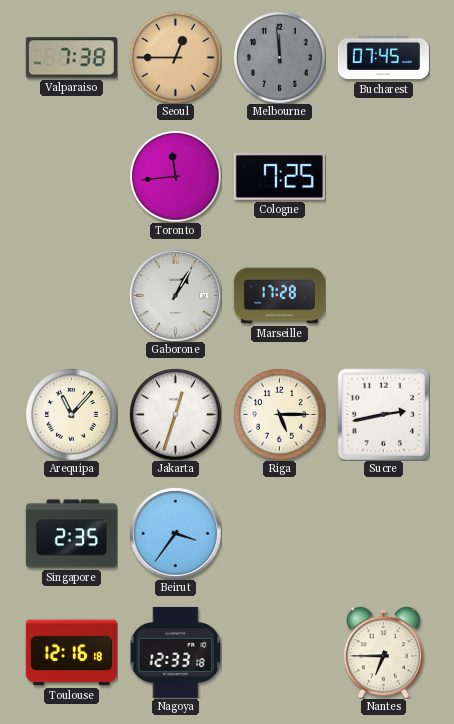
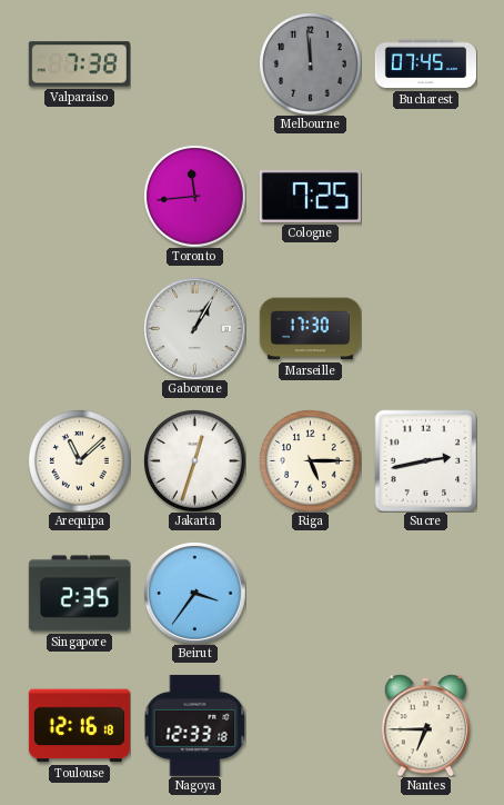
Seoul: 12:45 -> none
Marseille: 17:28 -> 17:30
Arequipa: 11:07 -> 11:08
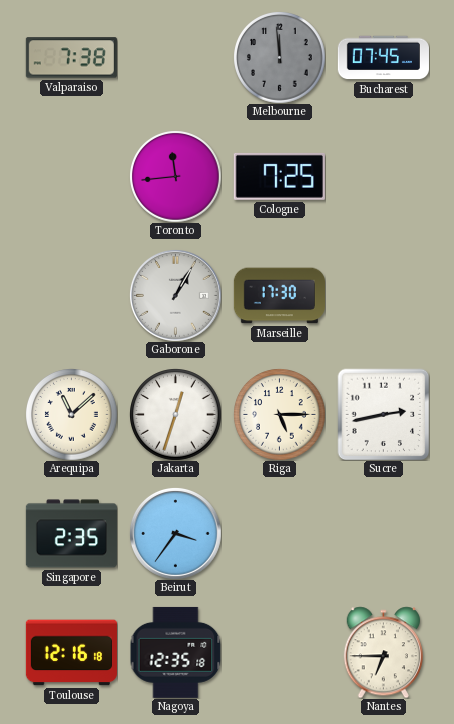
Nagoya: 12:33 -> 12:35
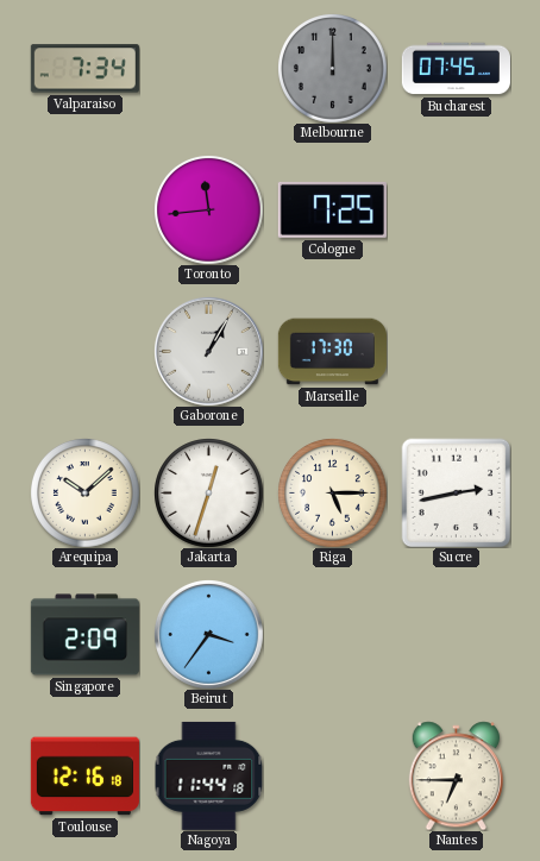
Valparaiso: 7:38 -> 7:34
Melbourne: 11:59 -> 12:00
Arequipa: 11:08 -> 10:08
Singapore: 2:35 -> 2:09
Nagoya: 12:35 -> 11:44
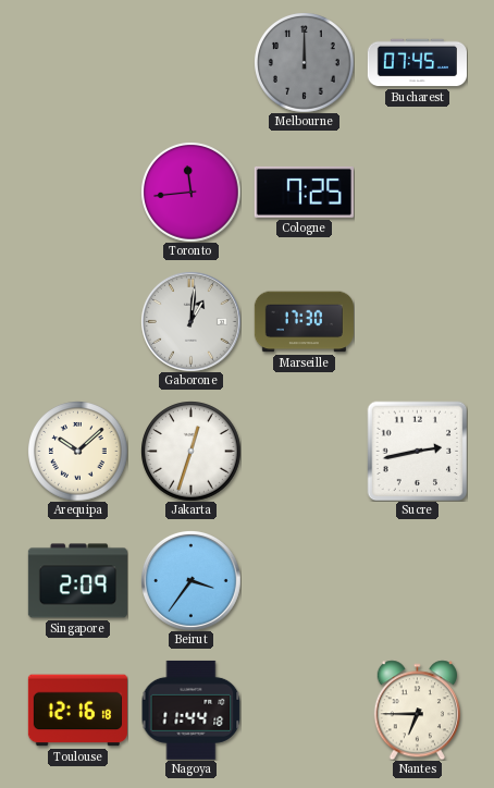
Valparaiso: 7:34 -> none
Gaborone: 1:05 -> 1:01
Riga: 5:15 -> none
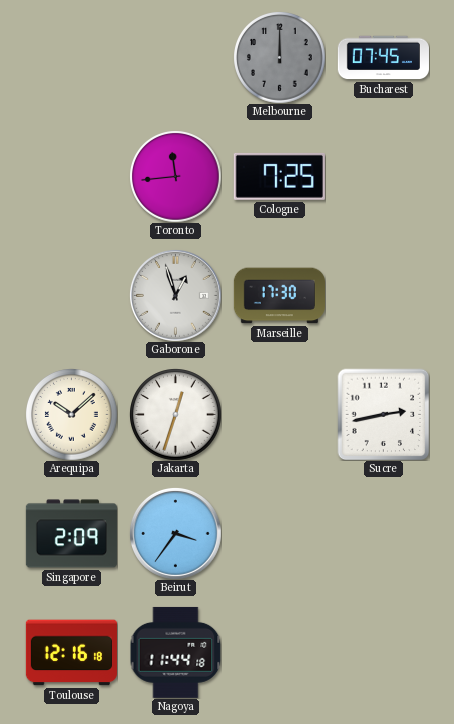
Gaborone: 1:01 -> 12:57
Nantes: 6:45 -> none
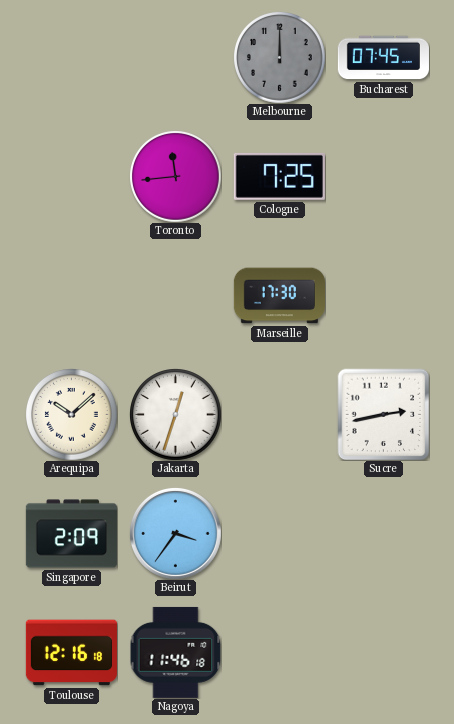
Gaborone: 12:57 -> none
Nagoya: 11:44 -> 11:46
